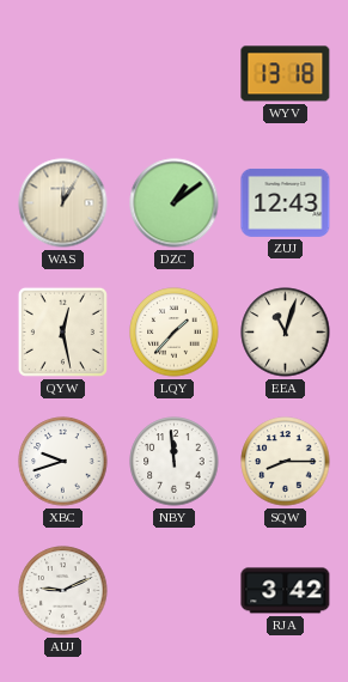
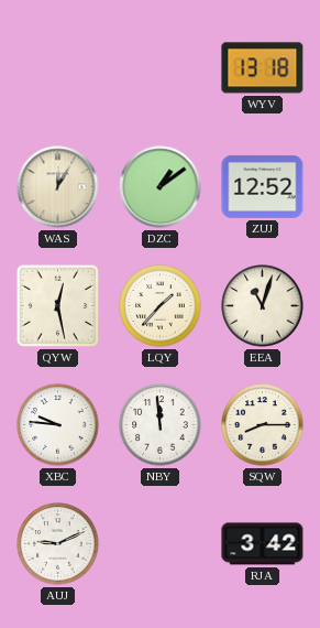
ZUJ: 12:43 -> 12:52
XBC: 9:42 -> 9:46
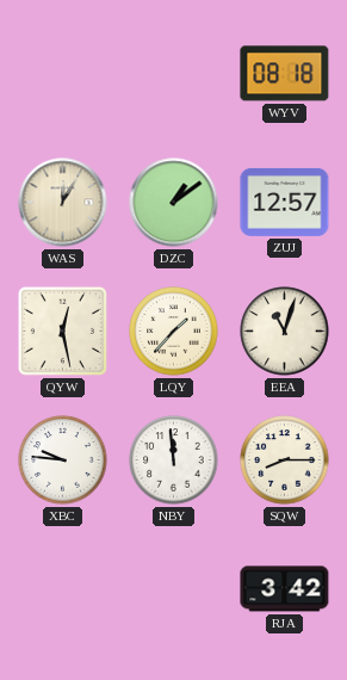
WYV: 13:18 -> 08:18
ZUJ: 12:52 -> 12:57
AUJ: 9:11 -> none
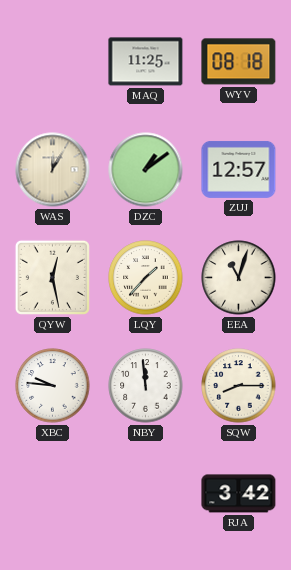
MAQ: none -> 11:25
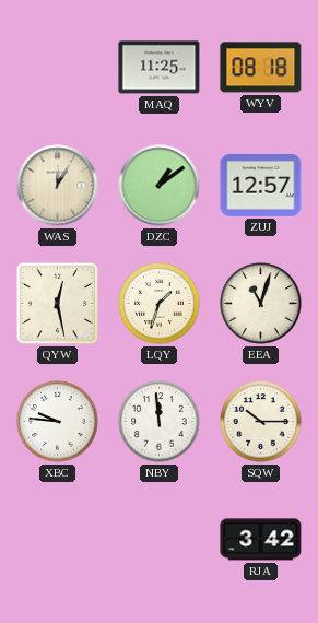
LQY: 1:37 -> 1:33
SQW: 8:15 -> 10:15
